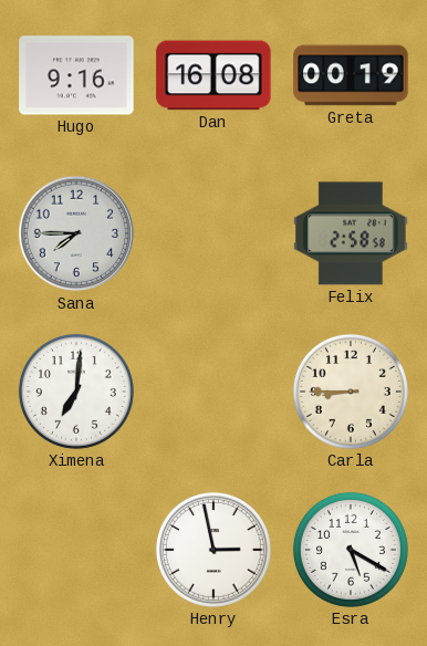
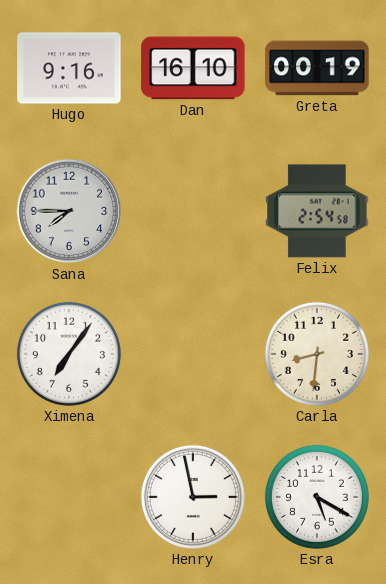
Dan: 16:08 -> 16:10
Felix: 2:58 -> 2:54
Ximena: 7:01 -> 7:06
Carla: 8:45 -> 8:31
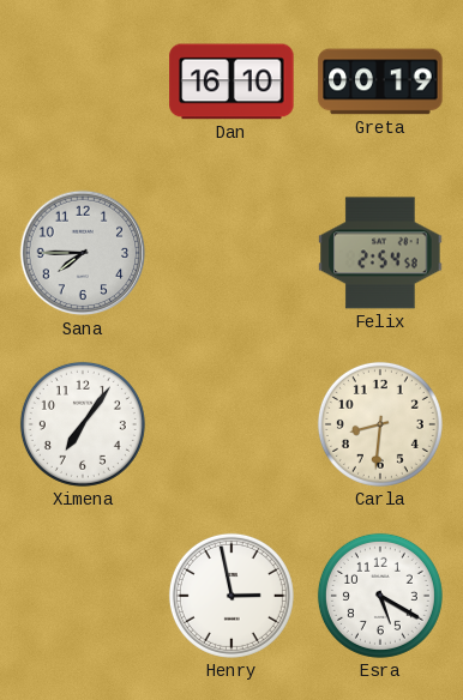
Hugo: 9:16 -> none
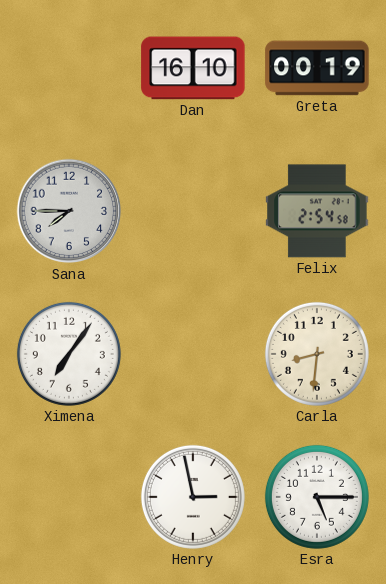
Esra: 5:20 -> 5:15
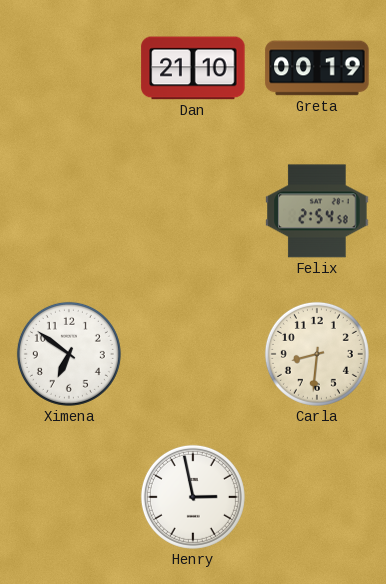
Dan: 16:10 -> 21:10
Sana: 7:45 -> none
Ximena: 7:06 -> 6:51
Esra: 5:15 -> none
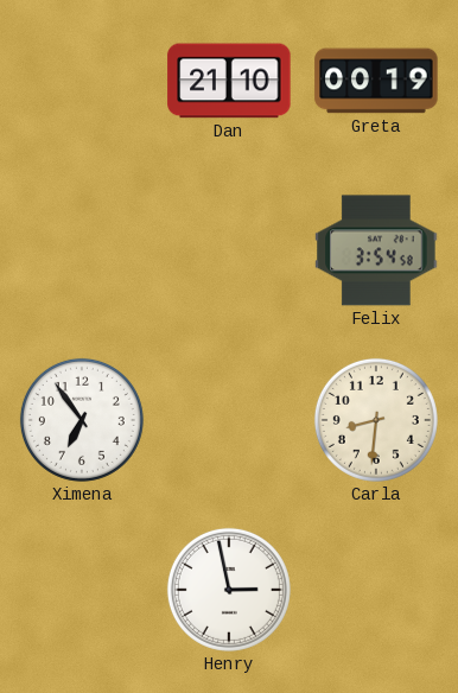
Felix: 2:54 -> 3:54
Ximena: 6:51 -> 6:54
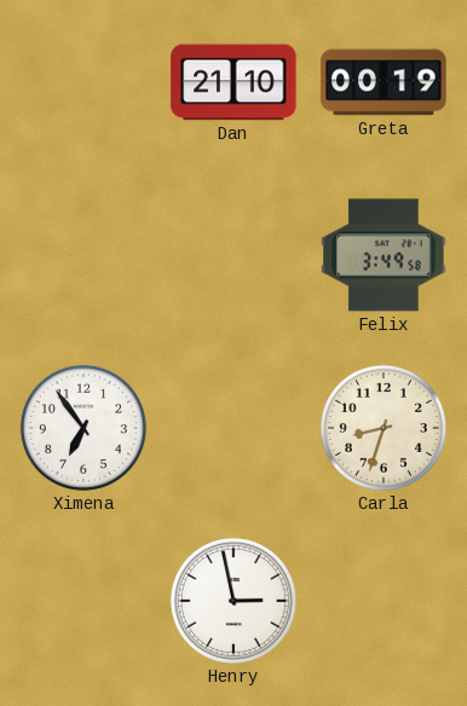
Felix: 3:54 -> 3:49
Carla: 8:31 -> 8:33
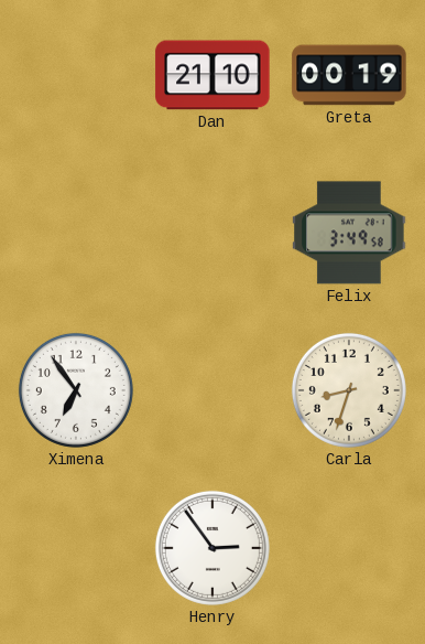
Henry: 2:58 -> 2:54
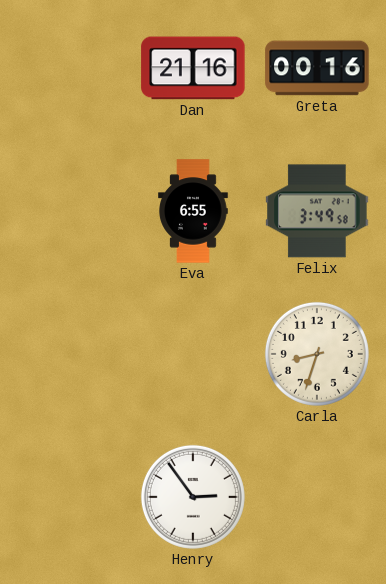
Dan: 21:10 -> 21:16
Greta: 00:19 -> 00:16
Eva: none -> 6:55
Ximena: 6:54 -> none
